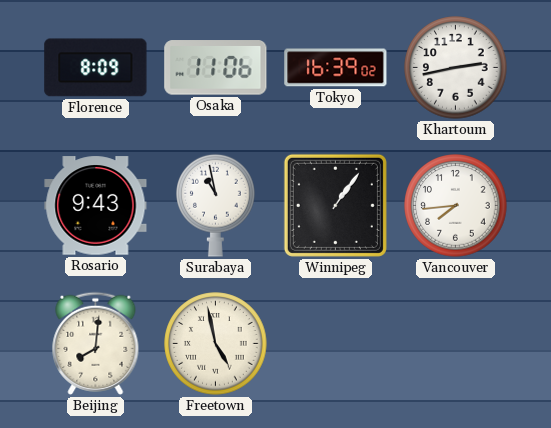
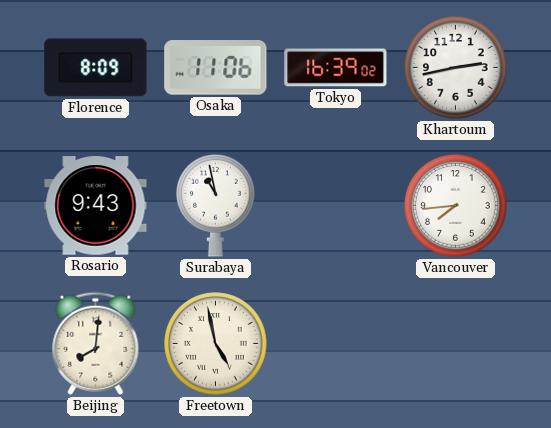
Winnipeg: 1:06 -> none
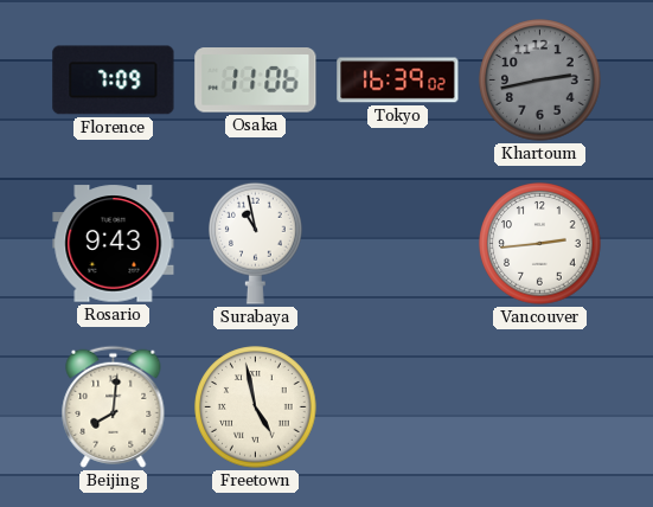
Florence: 8:09 -> 7:09
Khartoum dial: white -> grey
Vancouver: 7:44 -> 2:44
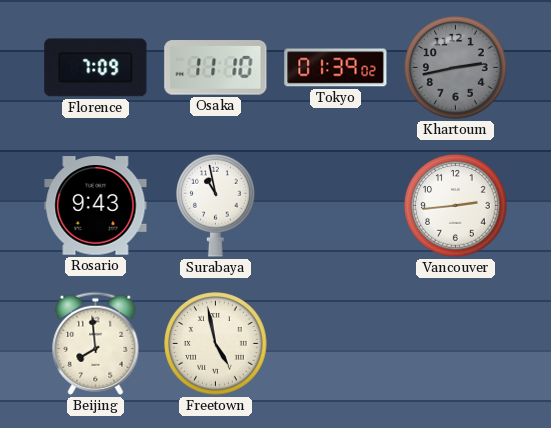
Osaka: 11:06 -> 11:10
Tokyo: 16:39 -> 01:39
Beijing: 8:01 -> 7:59
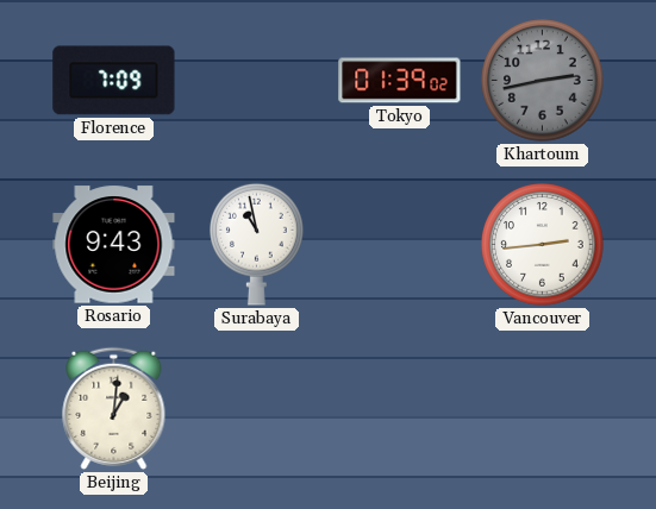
Osaka: 11:10 -> none
Beijing: 7:59 -> 1:01
Freetown: 4:58 -> none
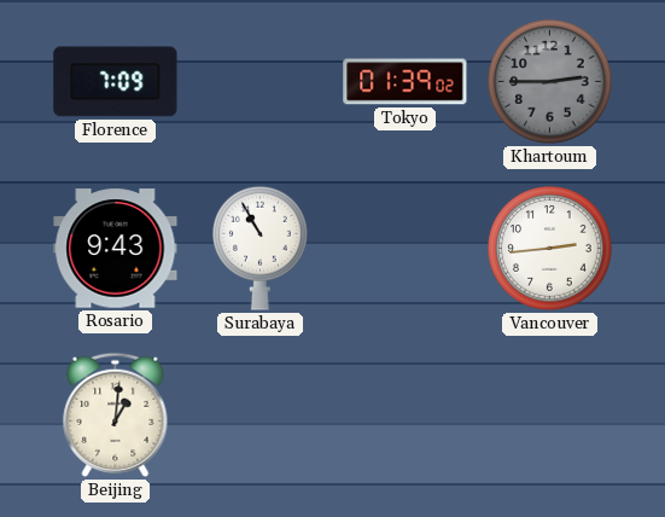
Khartoum: 2:43 -> 2:45
Surabaya: 10:58 -> 10:55
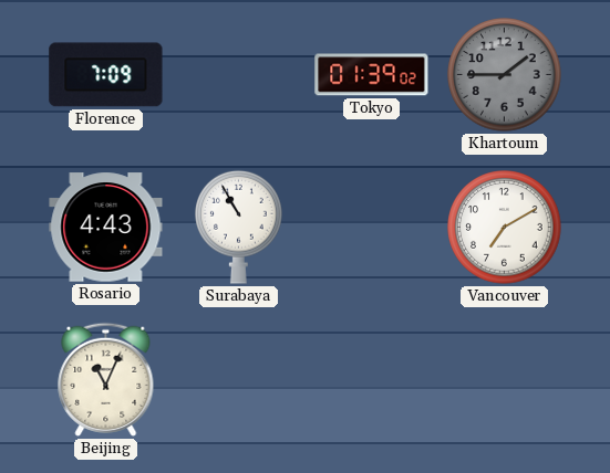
Khartoum: 2:45 -> 1:45
Rosario: 9:43 -> 4:43
Vancouver: 2:44 -> 7:10
Beijing: 1:01 -> 11:04
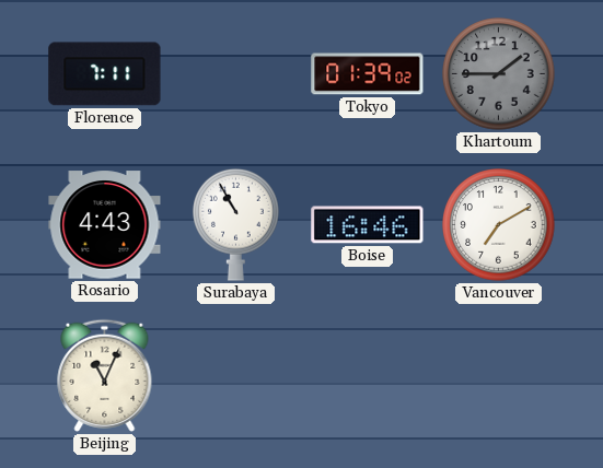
Florence: 7:09 -> 7:11
Boise: none -> 16:46
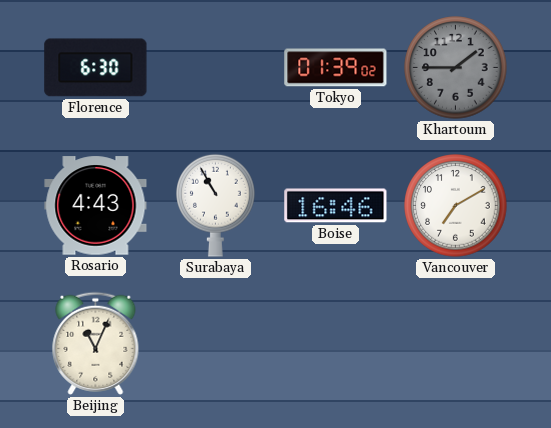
Florence: 7:11 -> 6:30
